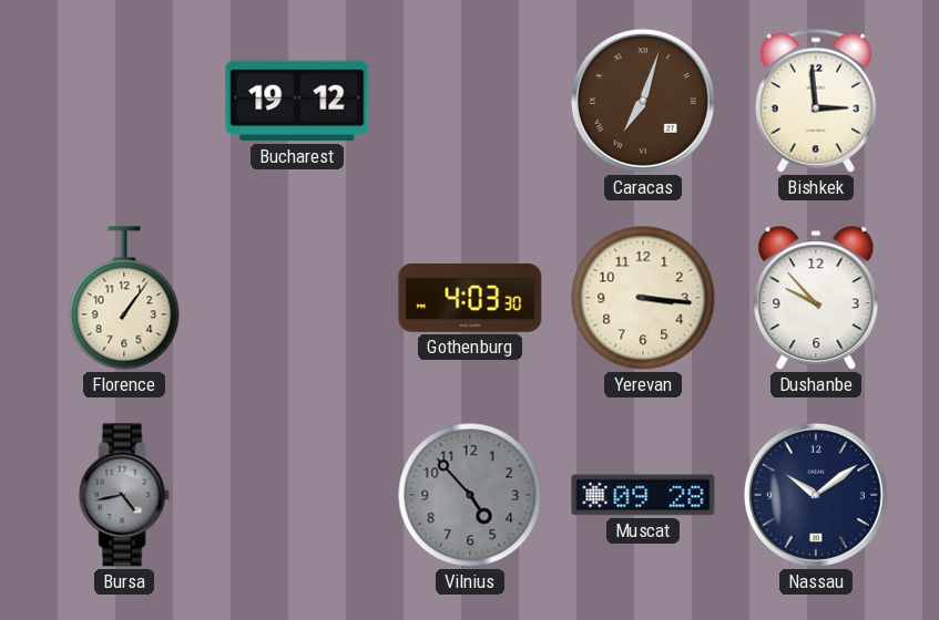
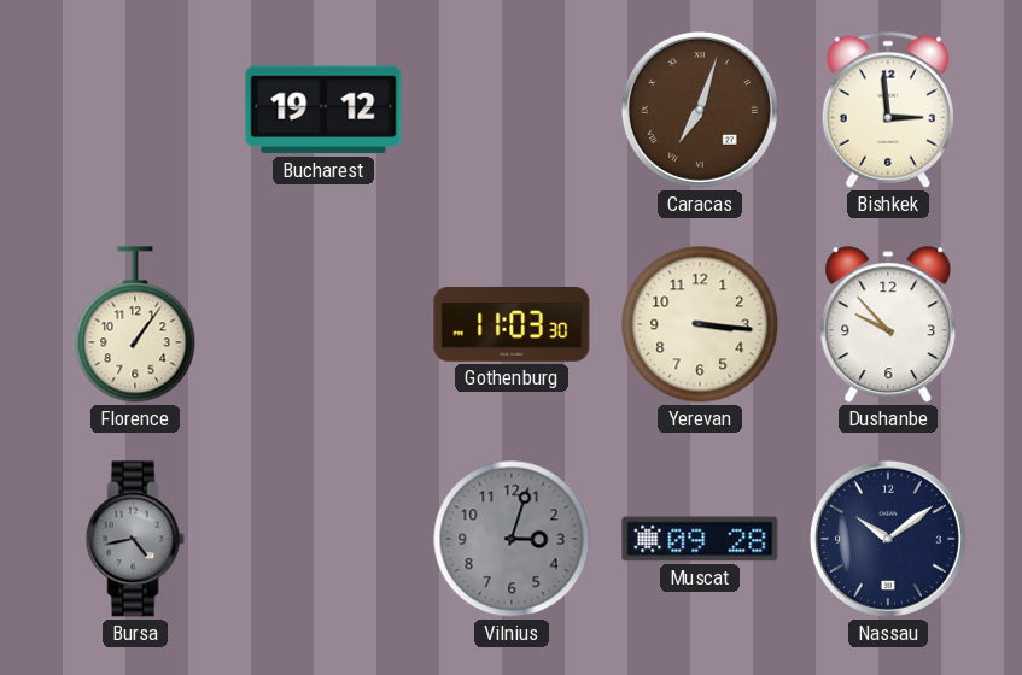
Gothenburg: 4:03 -> 11:03
Vilnius: 4:53 -> 3:03
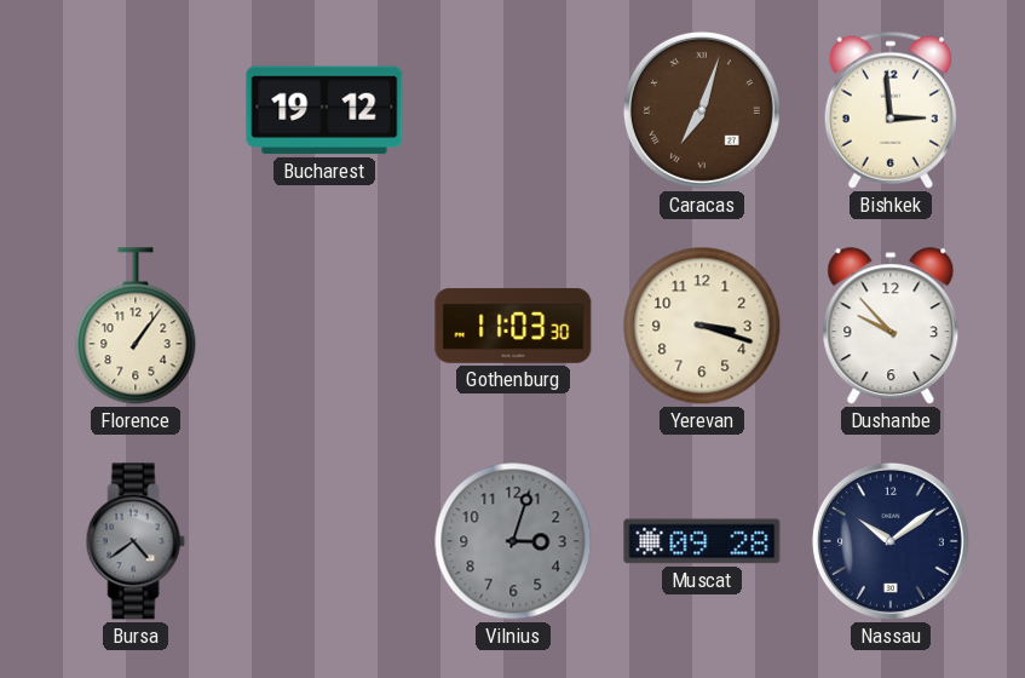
Yerevan: 3:16 -> 3:18
Bursa: 4:43 -> 4:39
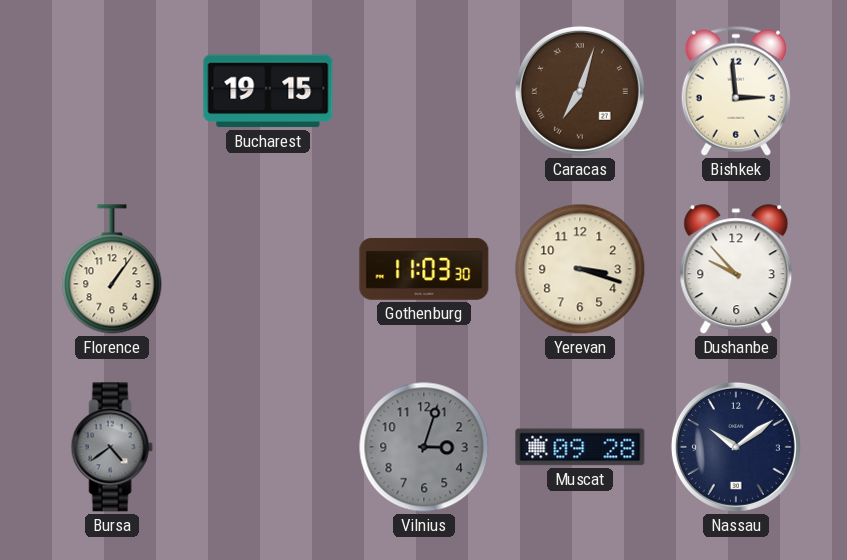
Bucharest: 19:12 -> 19:15
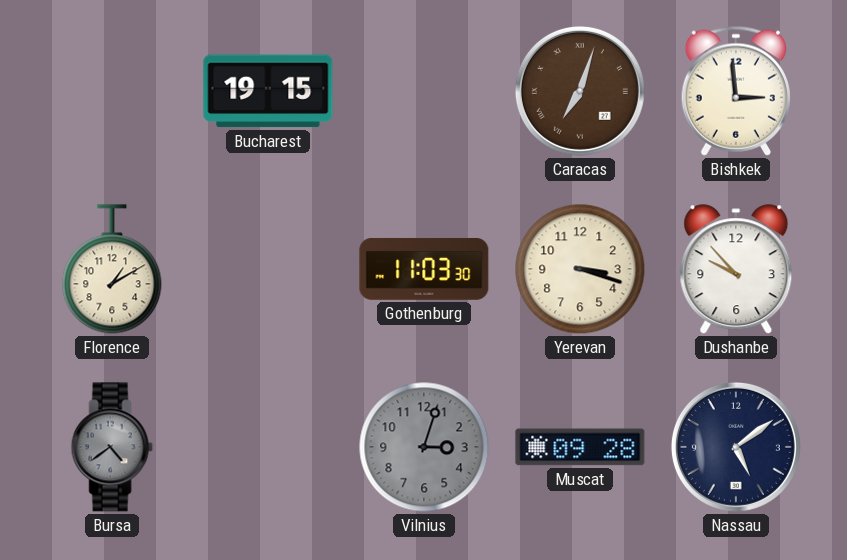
Florence: 1:06 -> 1:10
Nassau: 10:09 -> 5:09
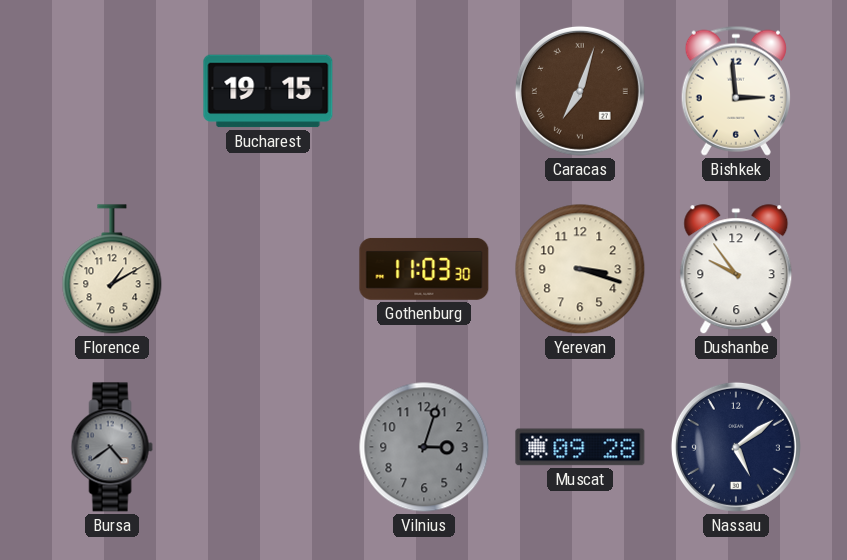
Dushanbe: 9:53 -> 9:54
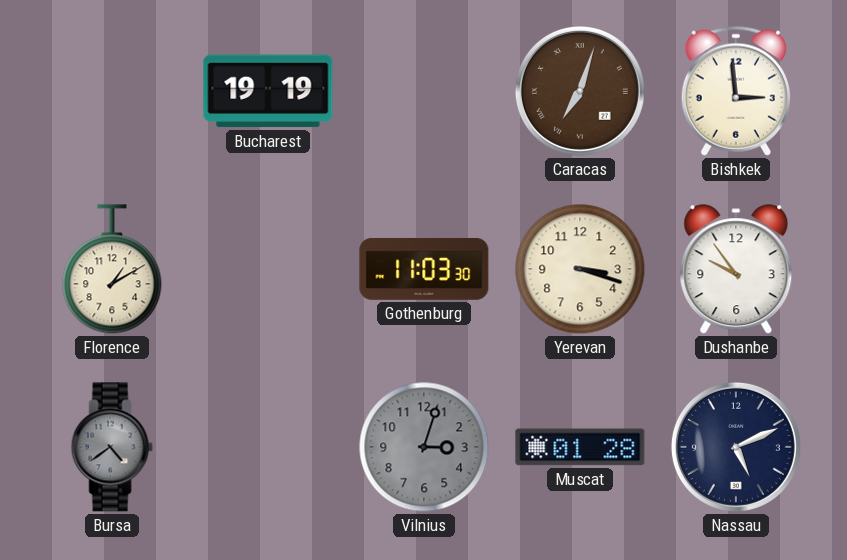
Bucharest: 19:15 -> 19:19
Muscat: 09:28 -> 01:28
Nassau: 5:09 -> 5:11
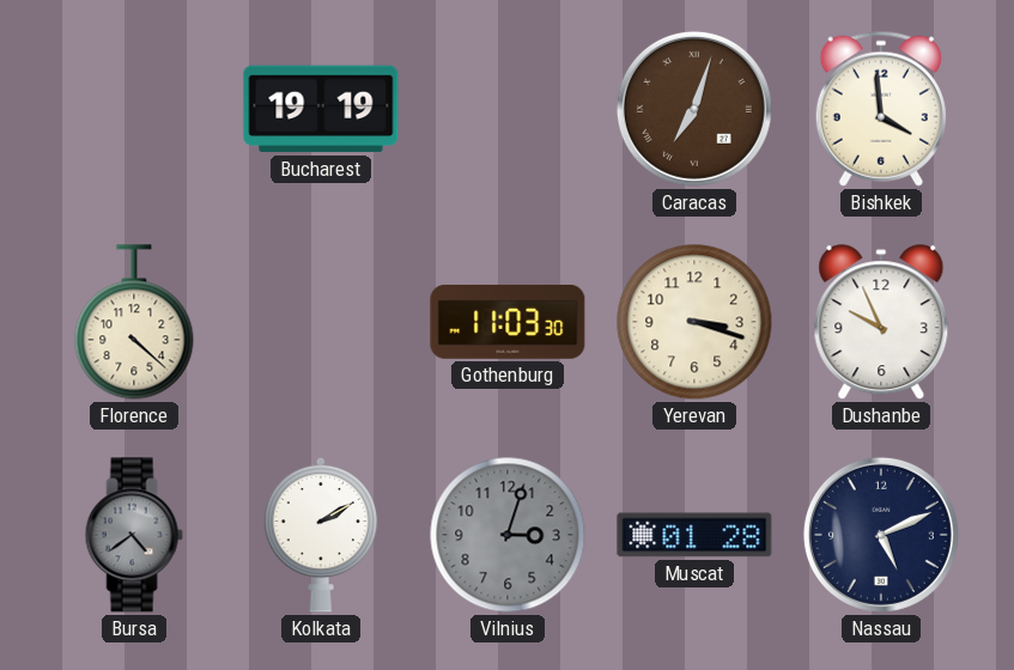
Bishkek: 2:59 -> 3:59
Florence: 1:10 -> 4:22
Dushanbe: 9:54 -> 9:56
Kolkata: none -> 2:10
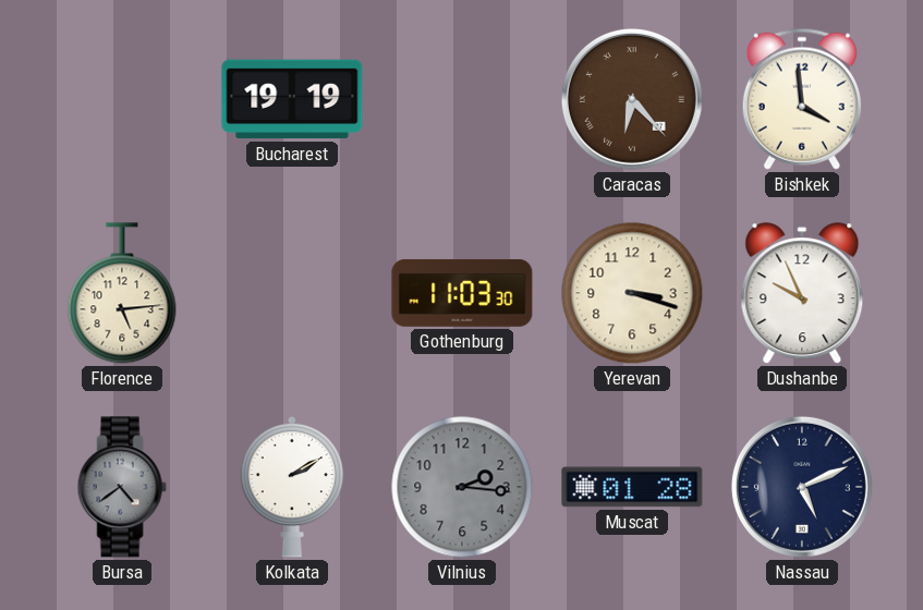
Caracas: 7:03 -> 6:23
Florence: 4:22 -> 5:14
Vilnius: 3:03 -> 2:16
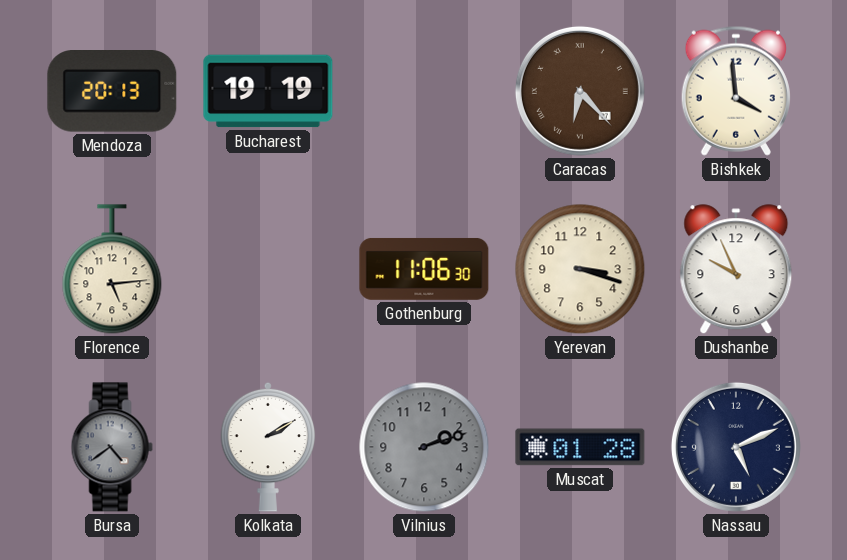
Mendoza: none -> 20:13
Gothenburg: 11:03 -> 11:06
Vilnius: 2:16 -> 2:12
